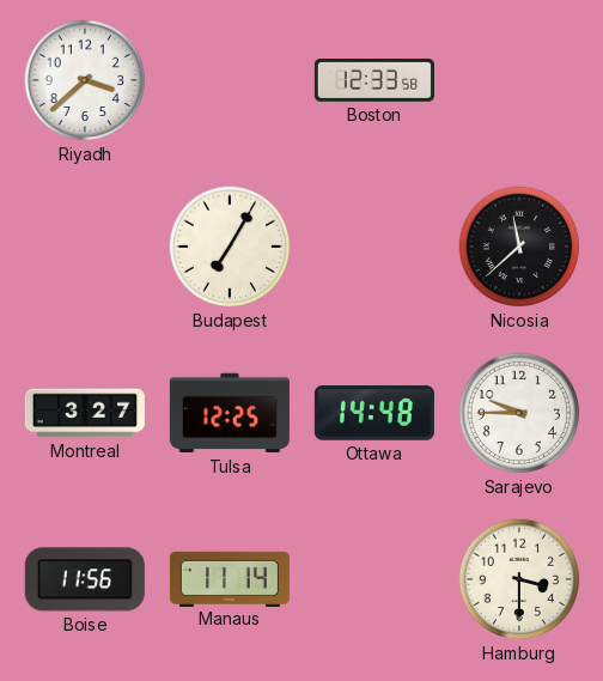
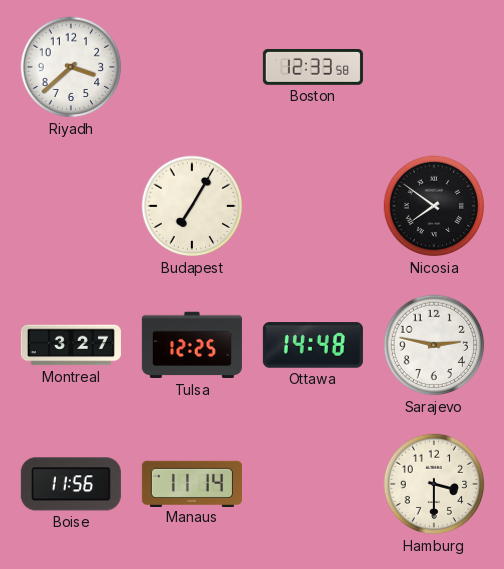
Nicosia: 11:38 -> 7:51
Sarajevo: 9:45 -> 2:47
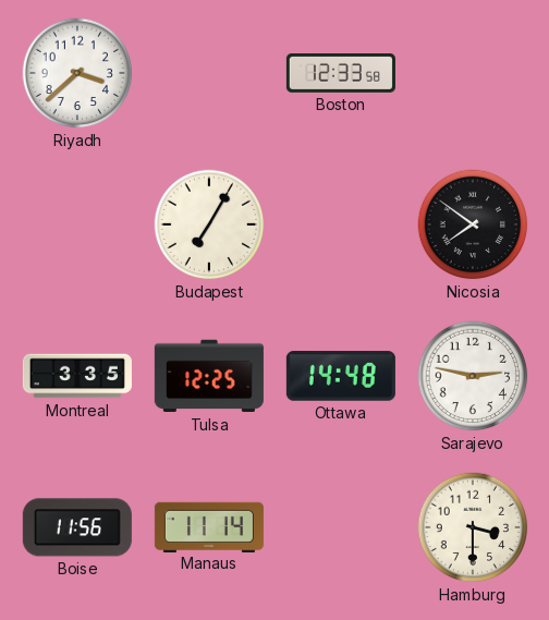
Montreal: 3:27 -> 3:35
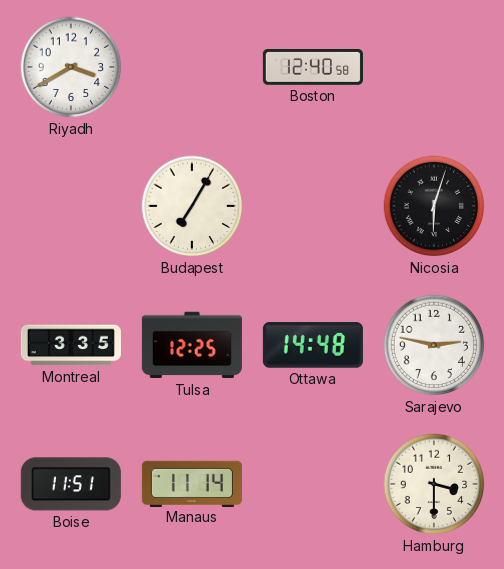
Riyadh: 3:38 -> 3:40
Boston: 12:33 -> 12:40
Nicosia: 7:51 -> 6:03
Boise: 11:56 -> 11:51
